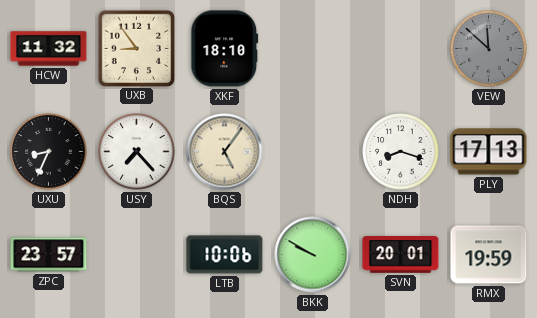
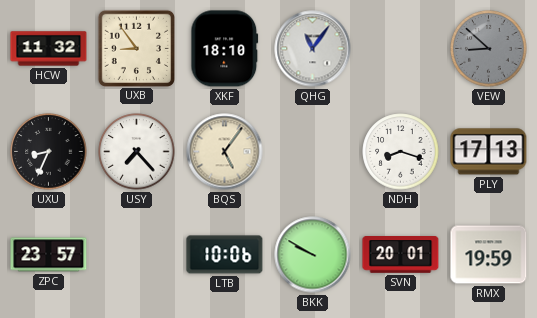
QHG: none -> 11:06
VEW: 11:52 -> 8:52
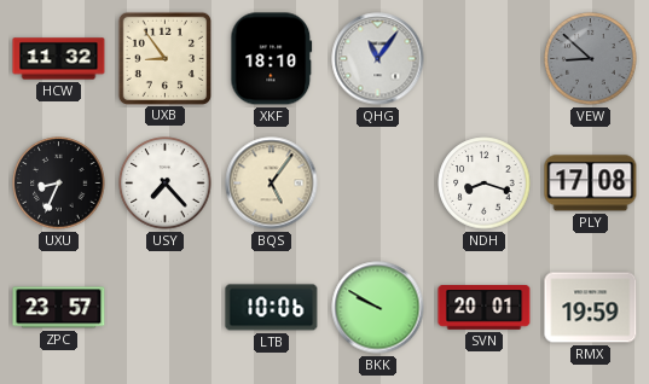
PLY: 17:13 -> 17:08
